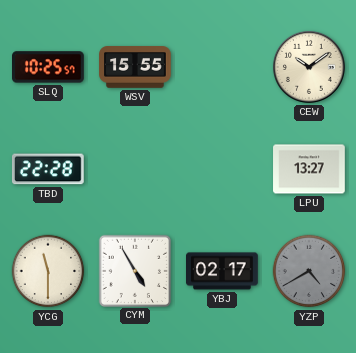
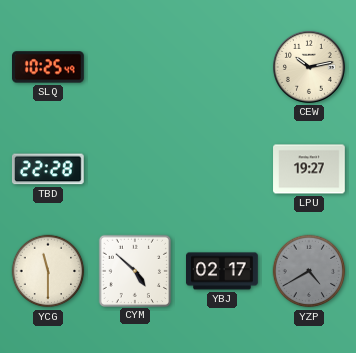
SLQ: 10:25:57 -> 10:25:49
WSV: 15:55 -> none
CEW: 10:09 -> 10:13
LPU: 13:27 -> 19:27
CYM: 4:55 -> 4:52
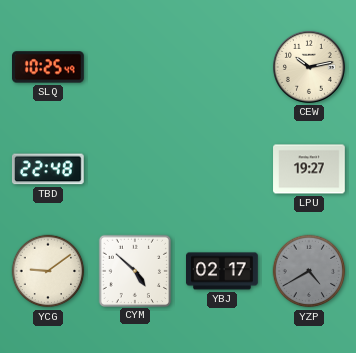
TBD: 22:28 -> 22:48
YCG: 11:30 -> 9:09
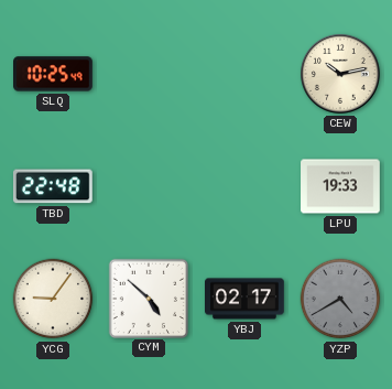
LPU: 19:27 -> 19:33
YCG: 9:09 -> 9:06
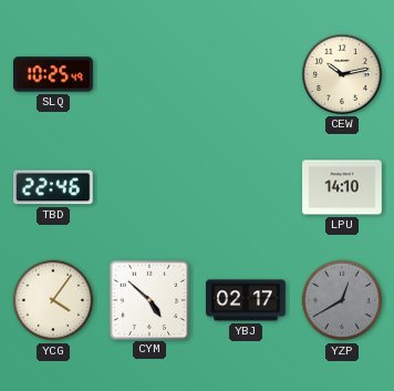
TBD: 22:48 -> 22:46
LPU: 19:33 -> 14:10
YCG: 9:06 -> 4:06
YZP: 4:40 -> 12:40
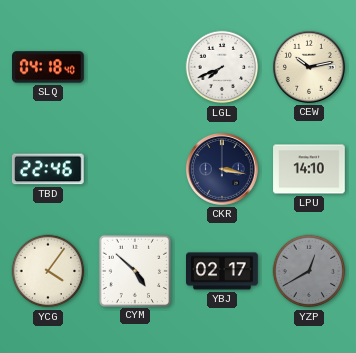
SLQ: 10:25 -> 04:18
LGL: none -> 7:41
CKR: none -> 3:17
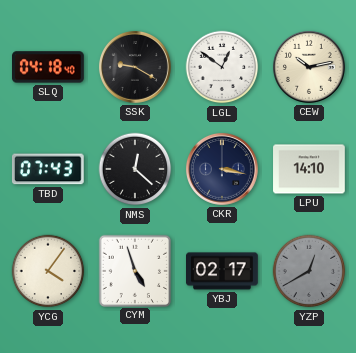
SSK: none -> 9:20
LGL: 7:41 -> 12:51
TBD: 22:46 -> 07:43
NMS: none -> 12:22
CYM: 4:52 -> 4:57
